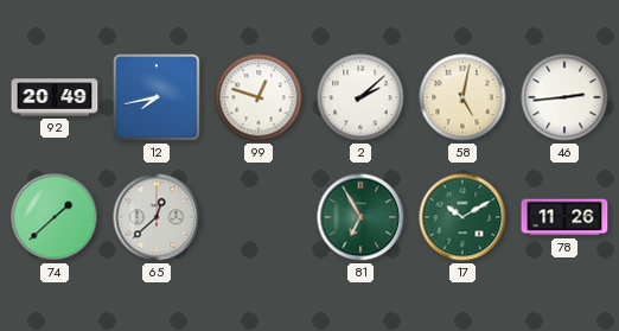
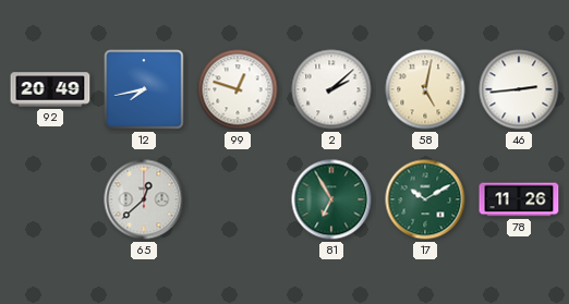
74: 1:38 -> none
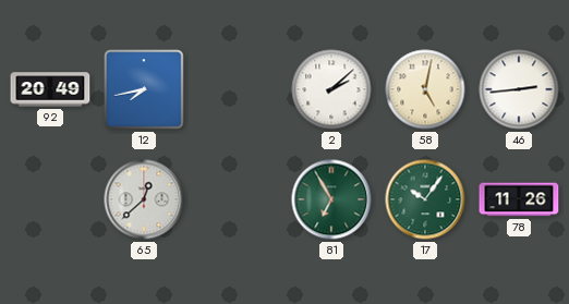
99: 12:48 -> none
17: 10:10 -> 10:06
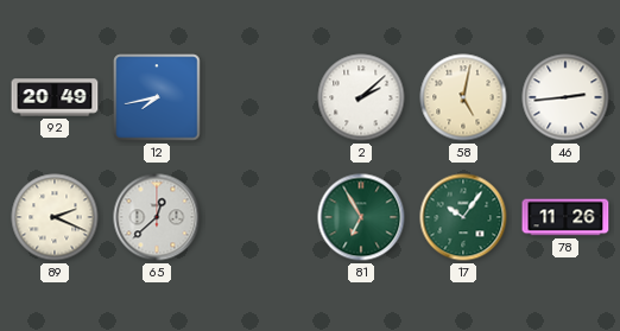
89: none -> 2:19
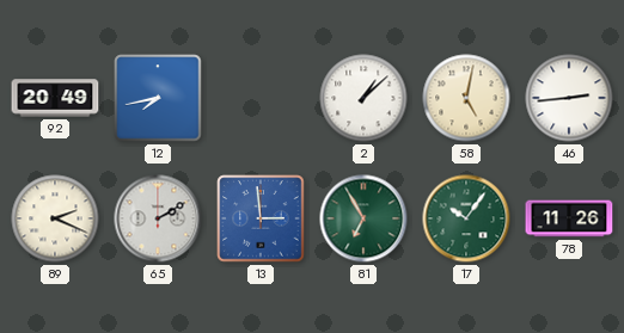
2: 2:08 -> 1:08
65: 12:38 -> 2:10
13: none -> 2:59
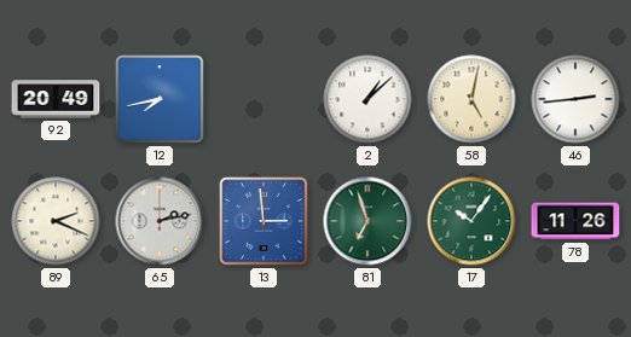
65: 2:10 -> 2:13
81: 6:55 -> 6:57
